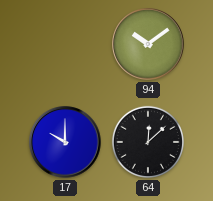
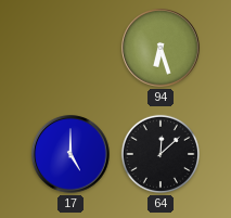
94: 10:09 -> 6:27
17: 10:00 -> 5:00
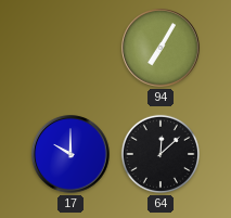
94: 6:27 -> 7:05
17: 5:00 -> 10:00
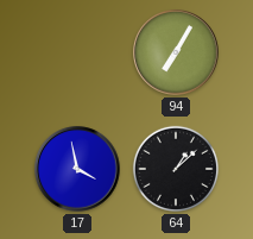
17: 10:00 -> 3:58
64: 12:08 -> 1:08
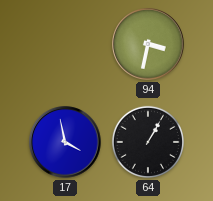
94: 7:05 -> 3:32
64: 1:08 -> 1:05
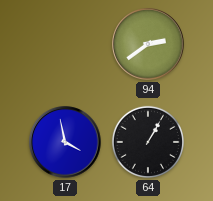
94: 3:32 -> 2:39
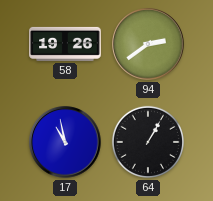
58: none -> 19:26
17: 3:58 -> 10:58
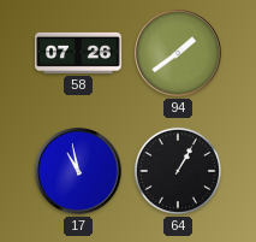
58: 19:26 -> 07:26
94: 2:39 -> 1:39
